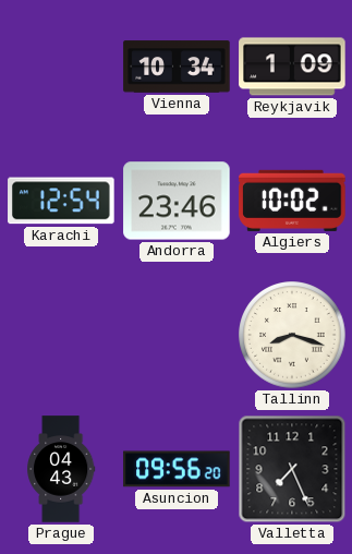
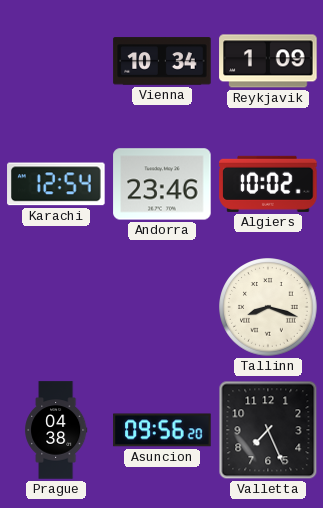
Prague: 04:43 -> 04:38
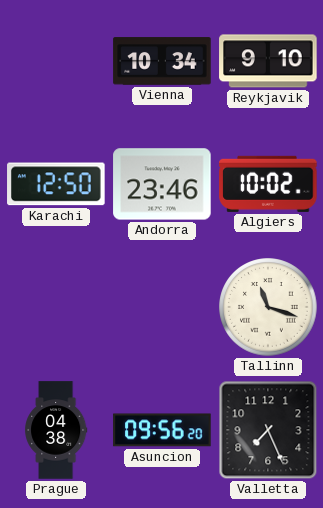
Reykjavik: 1:09 -> 9:10
Karachi: 12:54 -> 12:50
Tallinn: 8:18 -> 11:18
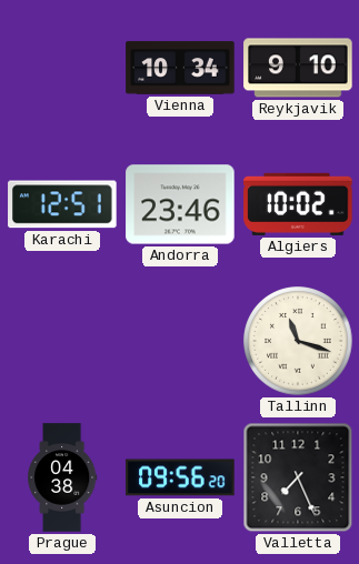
Karachi: 12:50 -> 12:51
